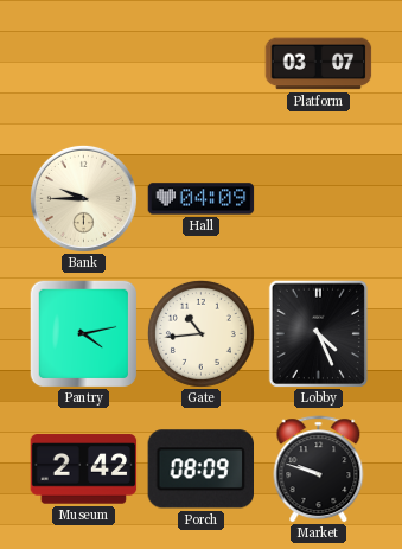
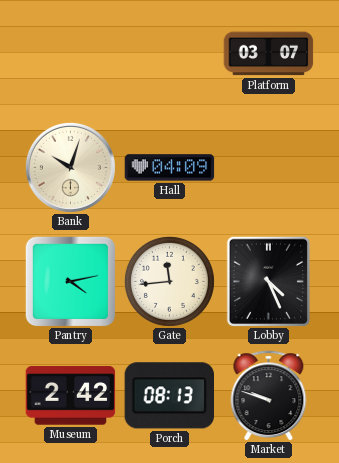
Bank: 9:45 -> 10:03
Gate: 10:44 -> 11:44
Porch: 08:09 -> 08:13
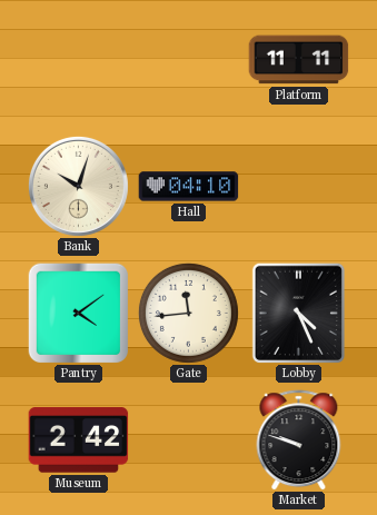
Platform: 03:07 -> 11:11
Hall: 04:09 -> 04:10
Pantry: 4:13 -> 4:09
Porch: 08:13 -> none
